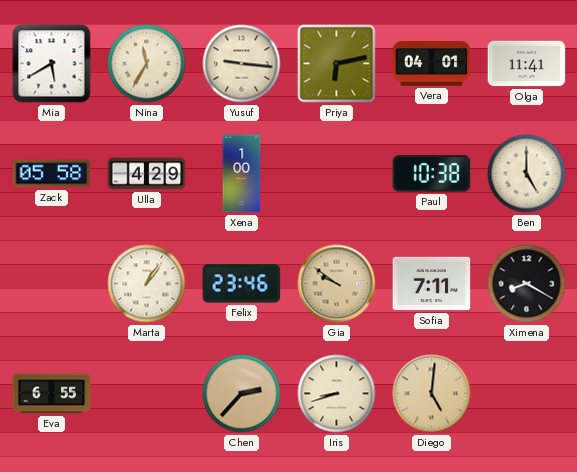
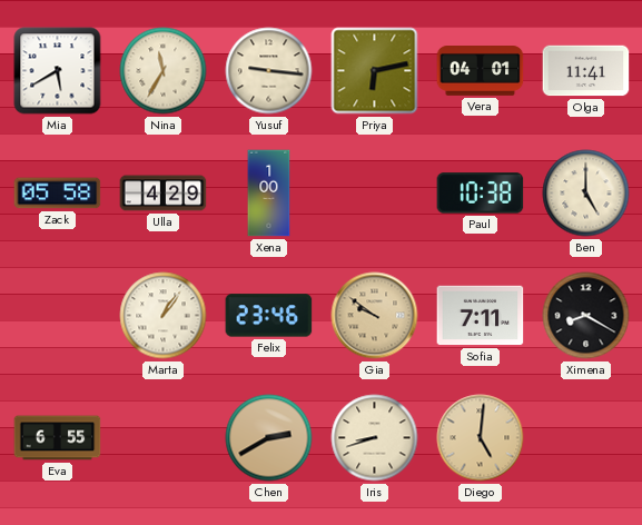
Chen: 2:37 -> 2:40
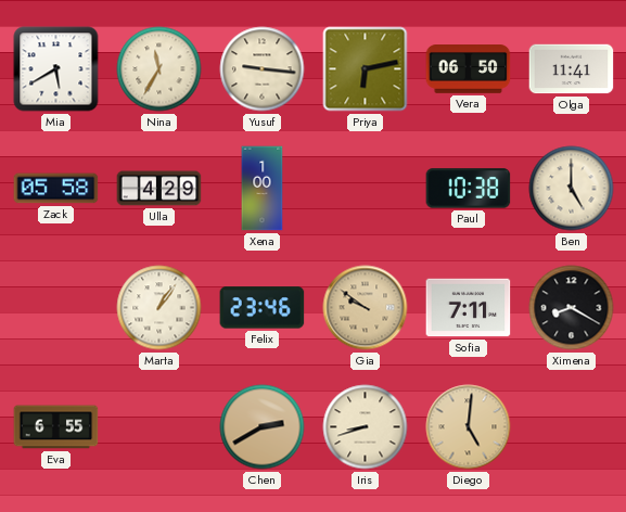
Vera: 04:01 -> 06:50
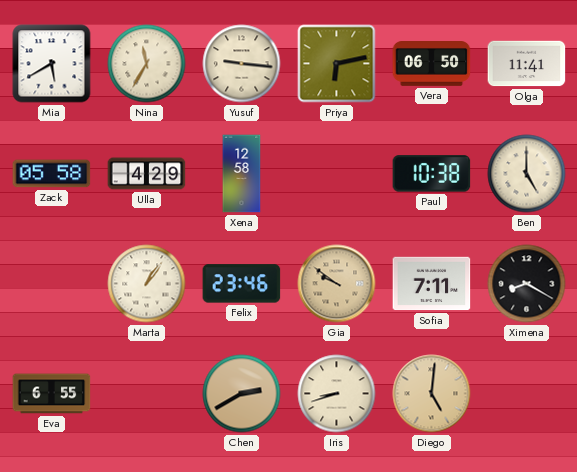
Xena: 1:00 -> 12:58
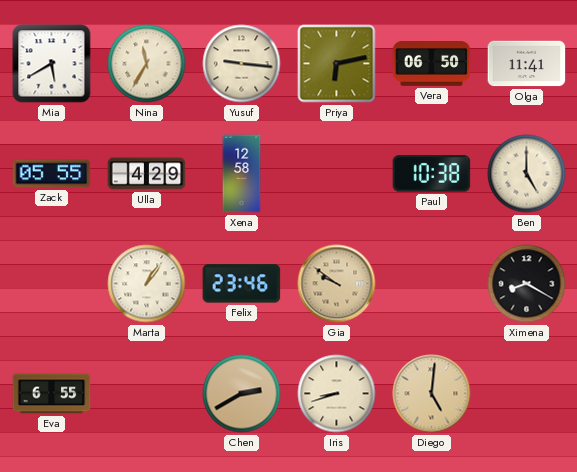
Zack: 05:58 -> 05:55
Sofia: 7:11 -> none
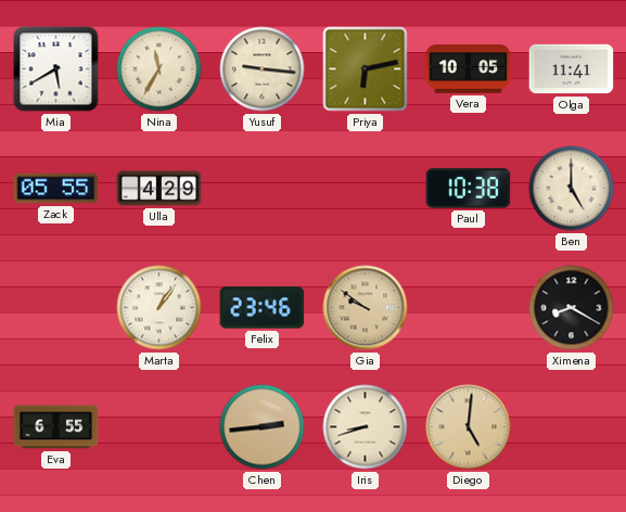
Vera: 06:50 -> 10:05
Xena: 12:58 -> none
Chen: 2:40 -> 2:44
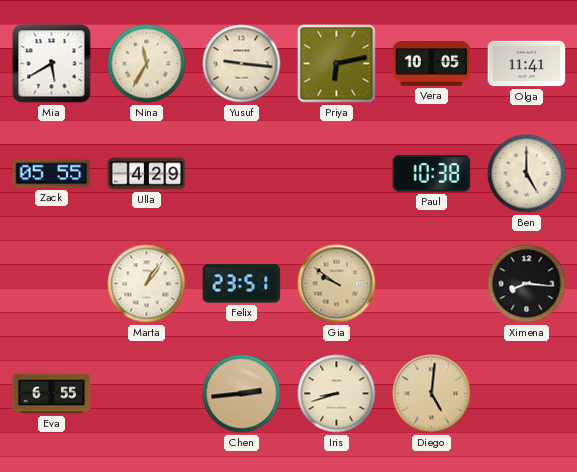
Felix: 23:46 -> 23:51
Ximena: 8:20 -> 8:16
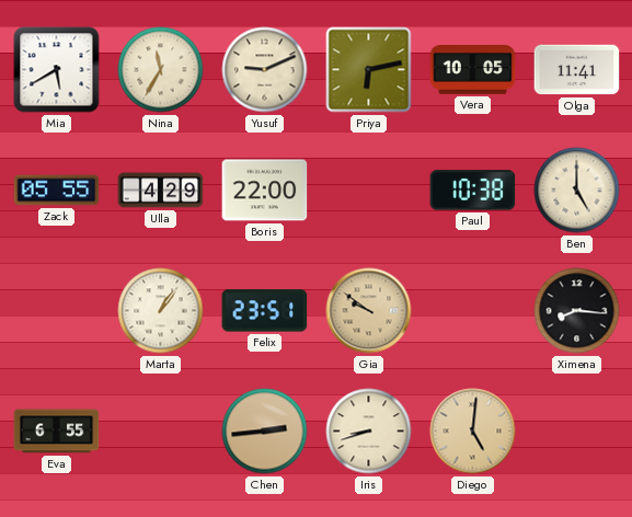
Yusuf: 9:16 -> 9:11
Boris: none -> 22:00
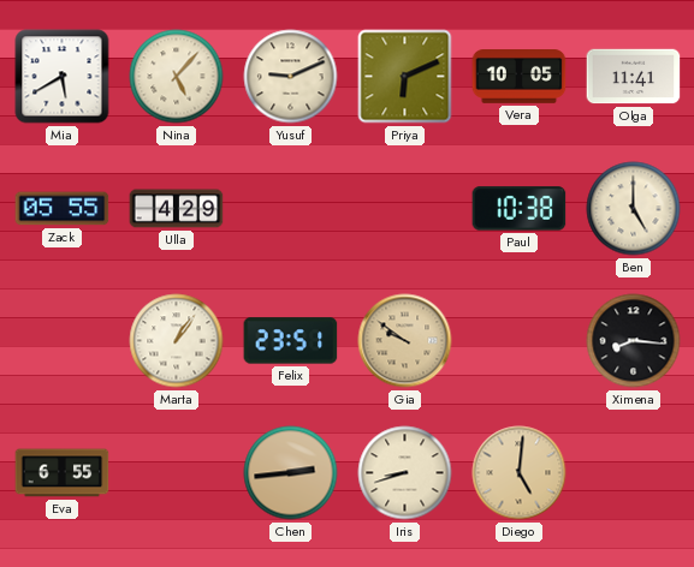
Nina: 11:35 -> 5:07
Priya: 6:13 -> 6:11
Boris: 22:00 -> none
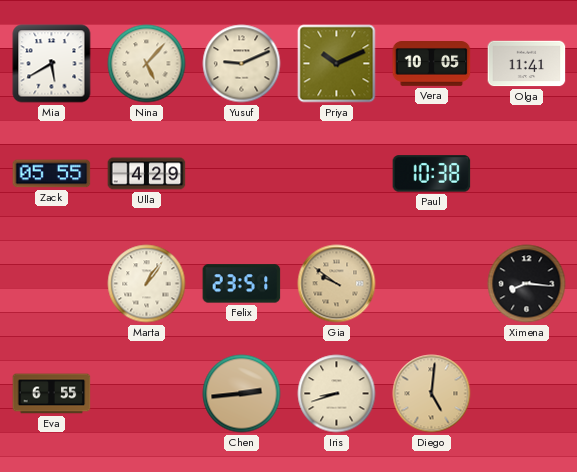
Priya: 6:11 -> 10:11
Ben: 5:00 -> none
